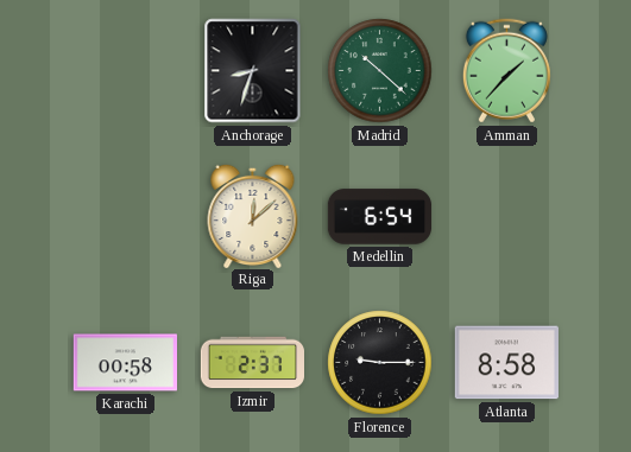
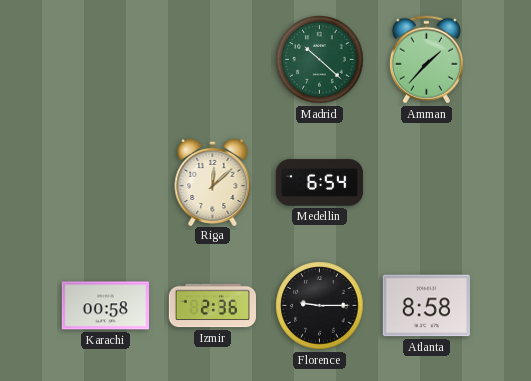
Anchorage: 8:33 -> none
Izmir: 2:37 -> 2:36
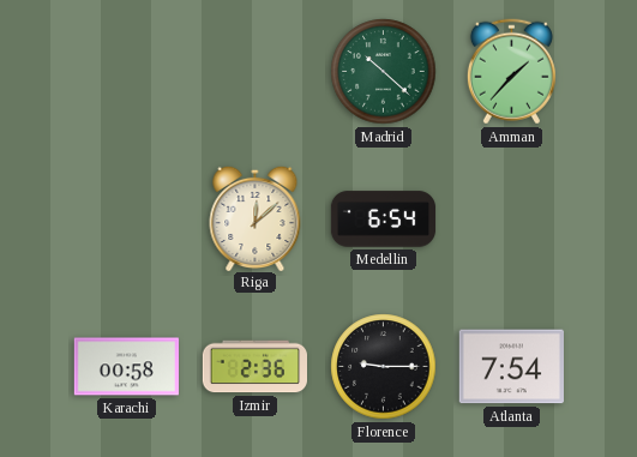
Atlanta: 8:58 -> 7:54
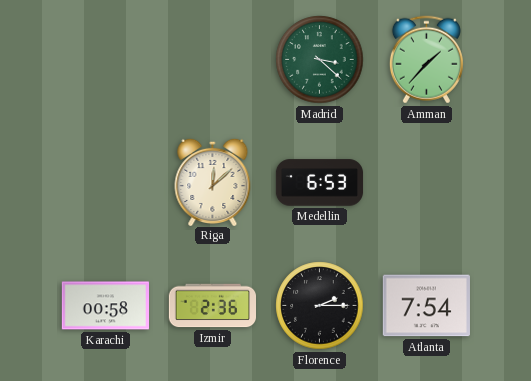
Madrid: 10:22 -> 3:22
Medellin: 6:54 -> 6:53
Florence: 9:15 -> 2:15
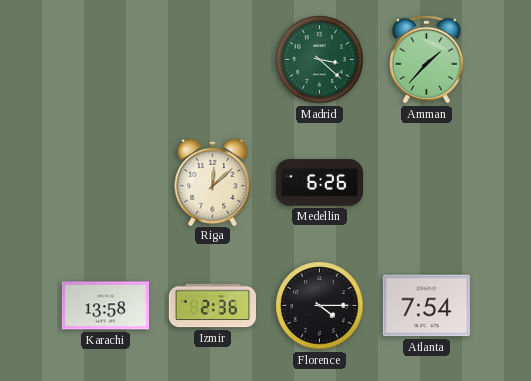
Medellin: 6:53 -> 6:26
Karachi: 00:58 -> 13:58
Florence: 2:15 -> 4:15
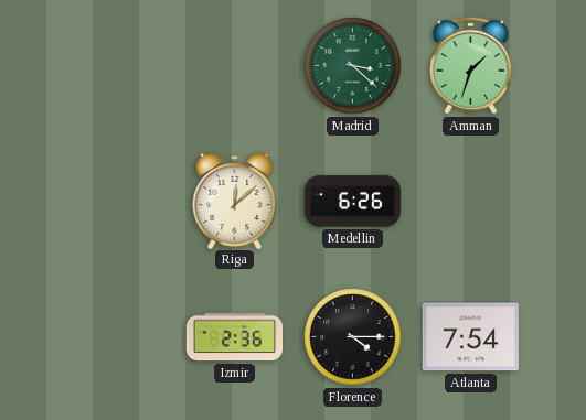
Amman: 1:37 -> 1:33
Karachi: 13:58 -> none
